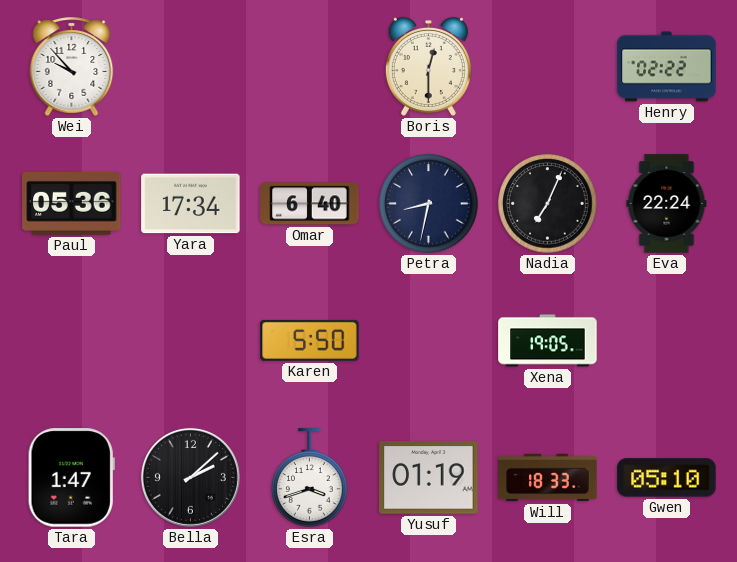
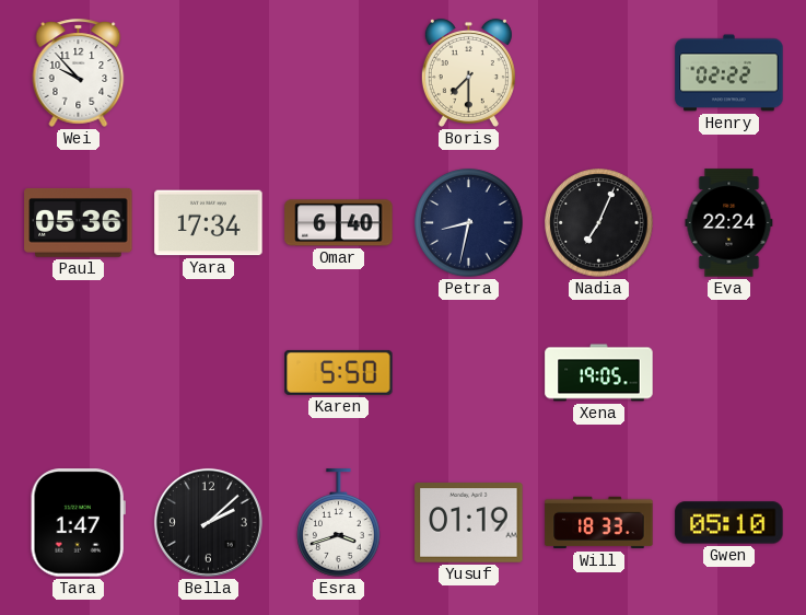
Boris: 12:30 -> 7:30
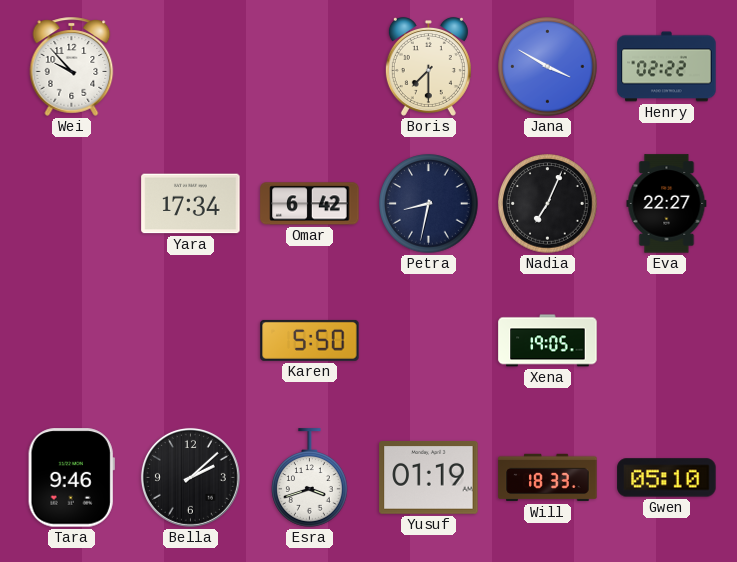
Jana: none -> 3:50
Paul: 05:36 -> none
Omar: 6:40 -> 6:42
Eva: 22:24 -> 22:27
Tara: 1:47 -> 9:46
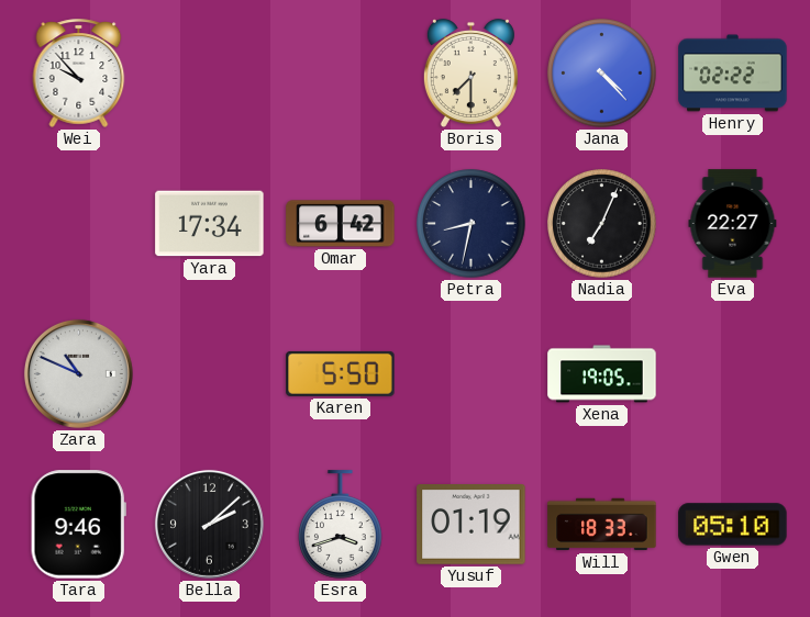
Jana: 3:50 -> 4:23
Zara: none -> 10:49
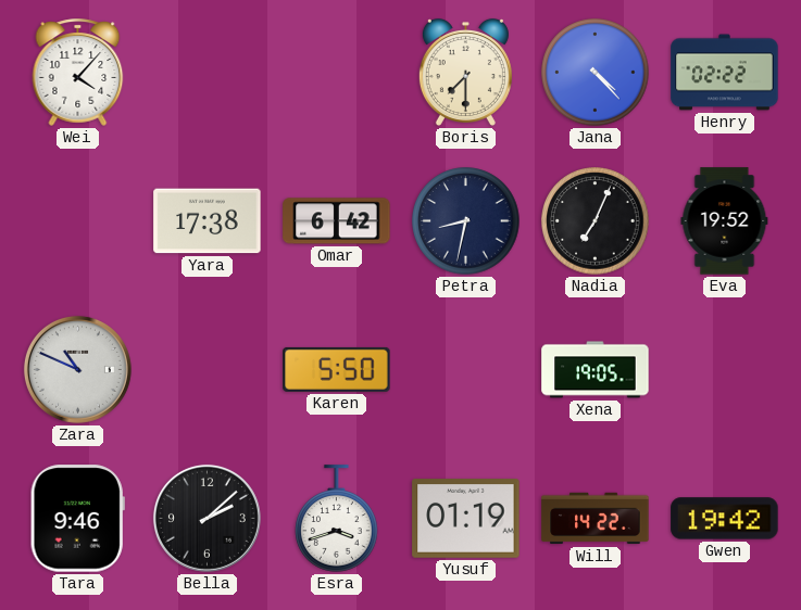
Wei: 9:53 -> 4:07
Yara: 17:34 -> 17:38
Eva: 22:27 -> 19:52
Will: 18:33 -> 14:22
Gwen: 05:10 -> 19:42
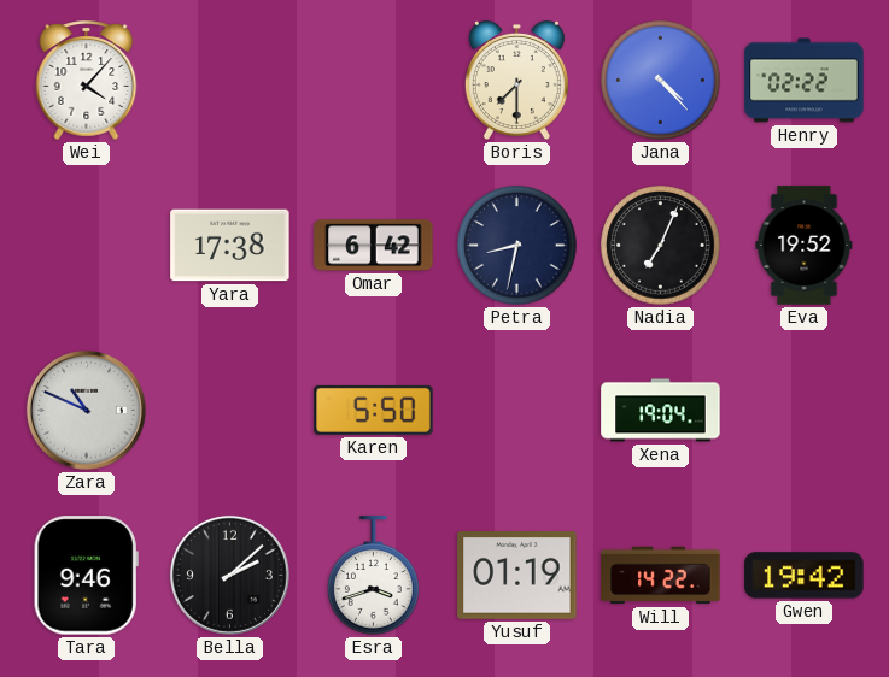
Xena: 19:05 -> 19:04
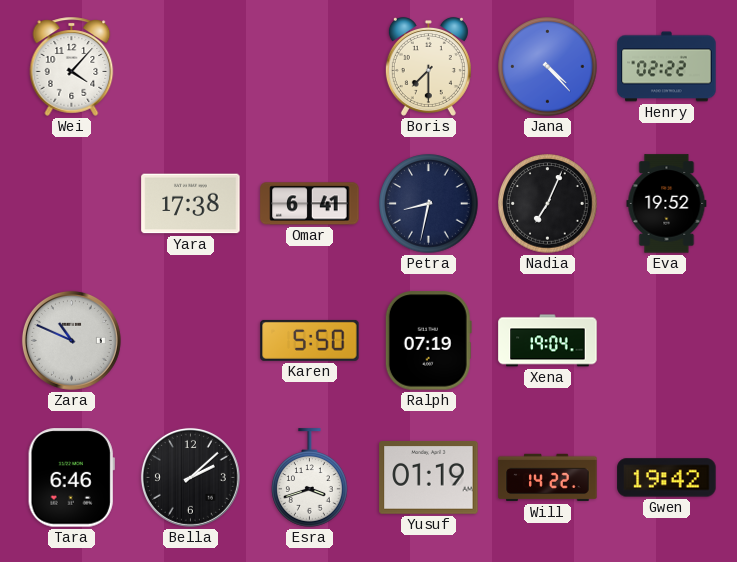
Omar: 6:42 -> 6:41
Ralph: none -> 07:19
Tara: 9:46 -> 6:46
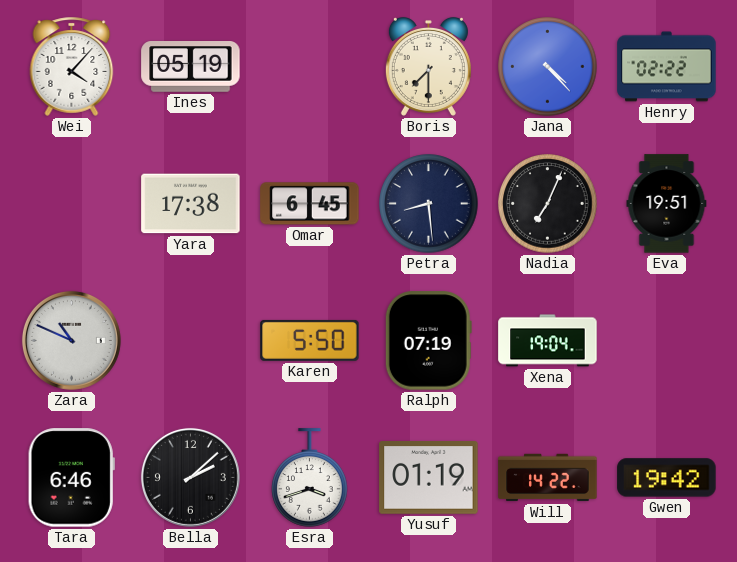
Ines: none -> 05:19
Omar: 6:41 -> 6:45
Petra: 8:32 -> 8:29
Eva: 19:52 -> 19:51
